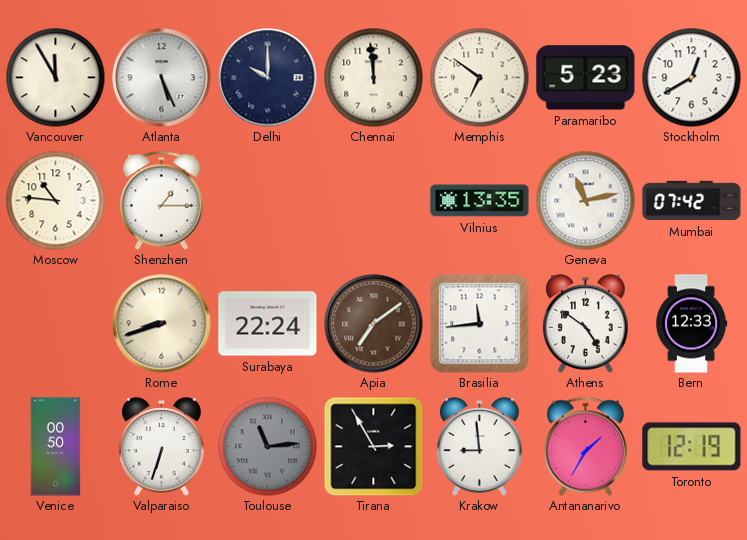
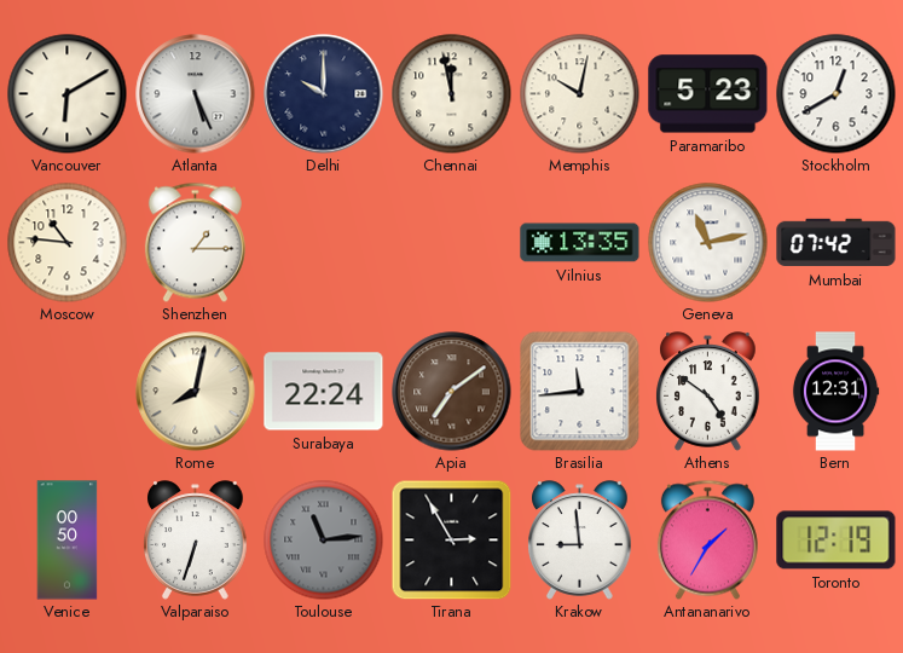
Vancouver: 11:55 -> 6:10
Chennai: 11:59 -> 11:58
Memphis: 6:51 -> 10:02
Rome: 8:42 -> 8:02
Bern: 12:33 -> 12:31
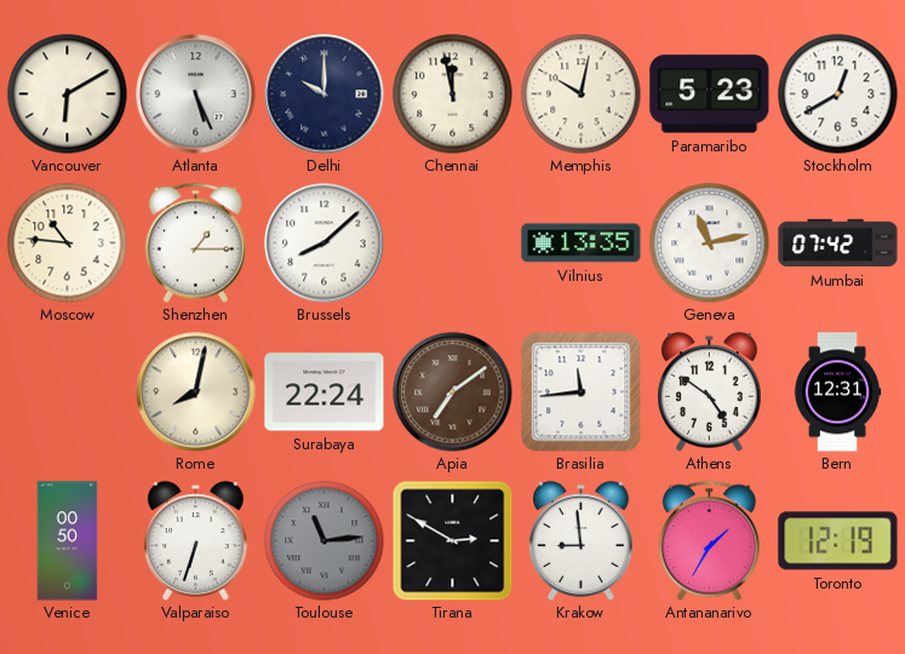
Brussels: none -> 8:08
Tirana: 2:55 -> 2:50
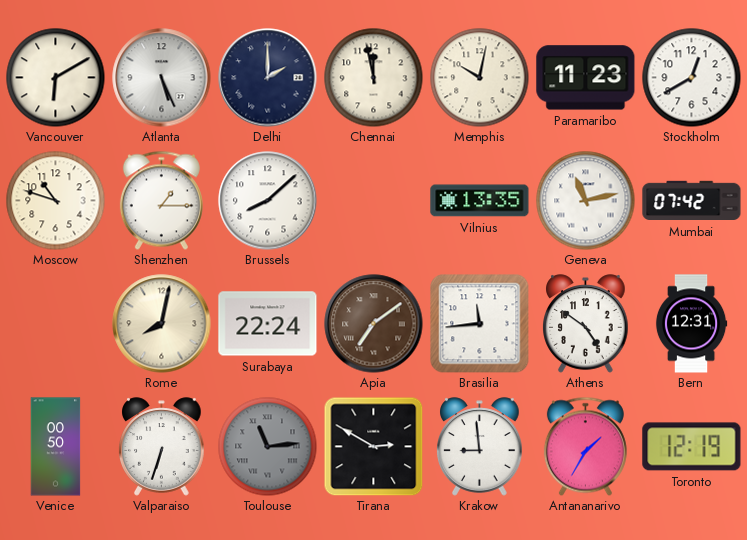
Delhi: 10:00 -> 2:00
Paramaribo: 5:23 -> 11:23
Moscow: 10:46 -> 10:48
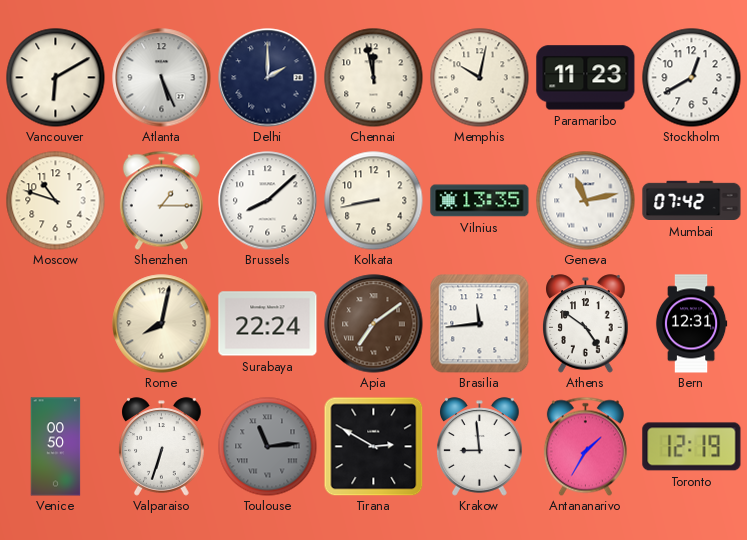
Kolkata: none -> 8:43
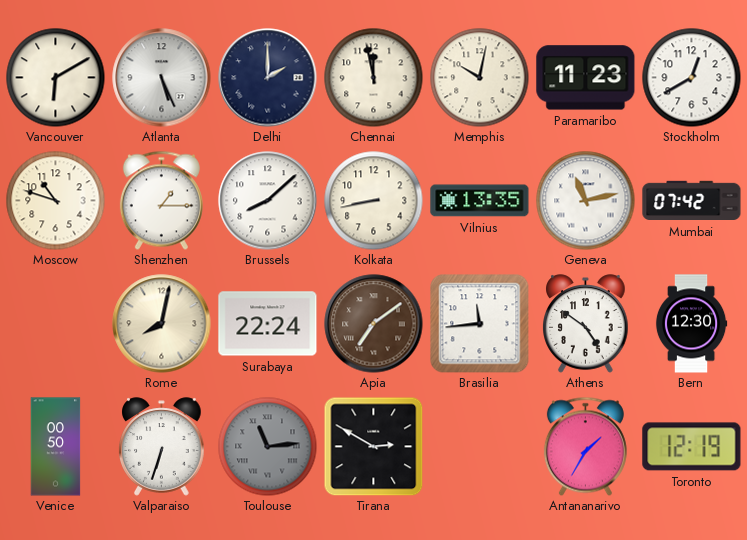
Bern: 12:31 -> 12:30
Krakow: 8:59 -> none
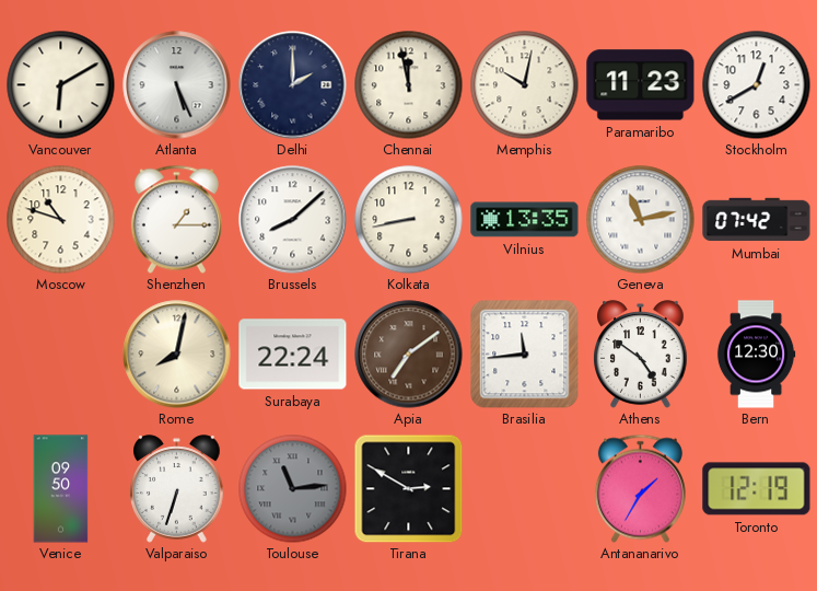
Venice: 00:50 -> 09:50
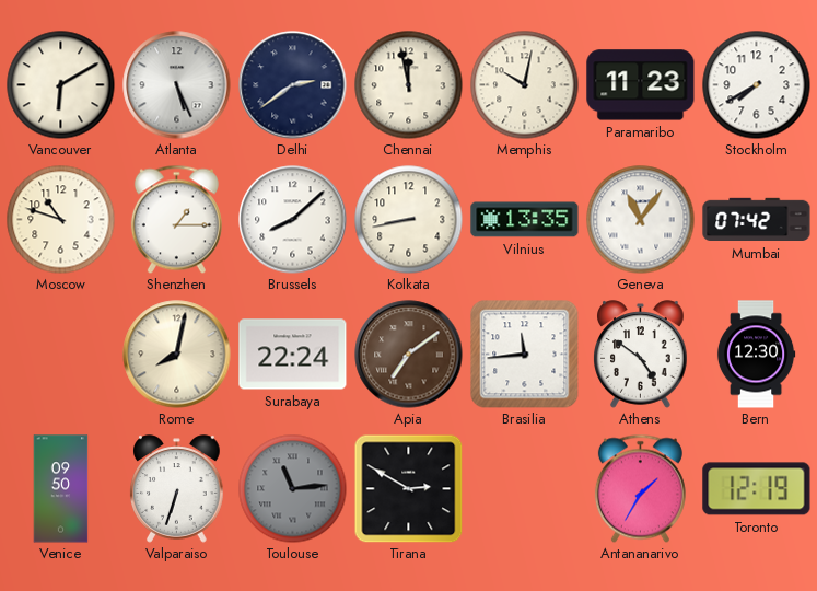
Delhi: 2:00 -> 2:39
Stockholm: 12:40 -> 7:40
Geneva: 11:13 -> 11:06
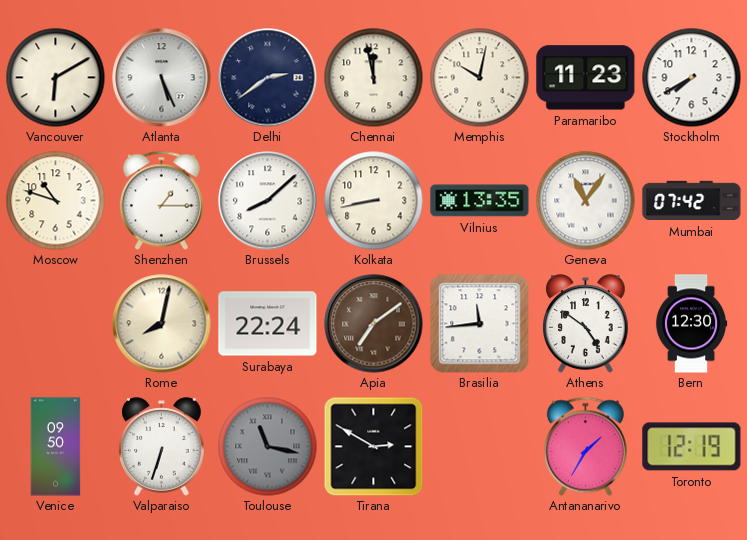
Toulouse: 11:14 -> 11:17
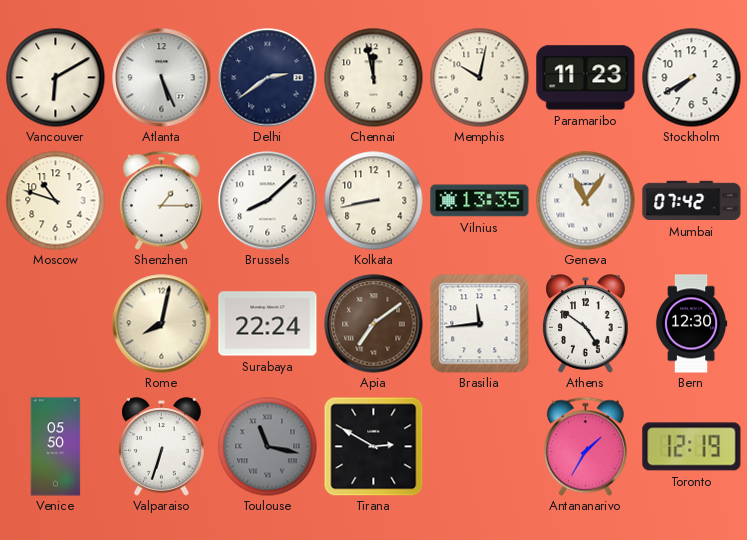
Venice: 09:50 -> 05:50
